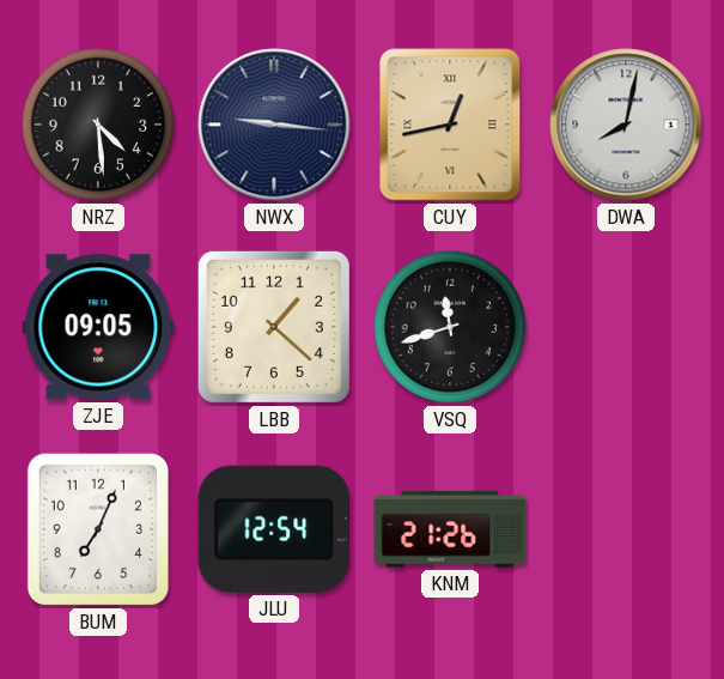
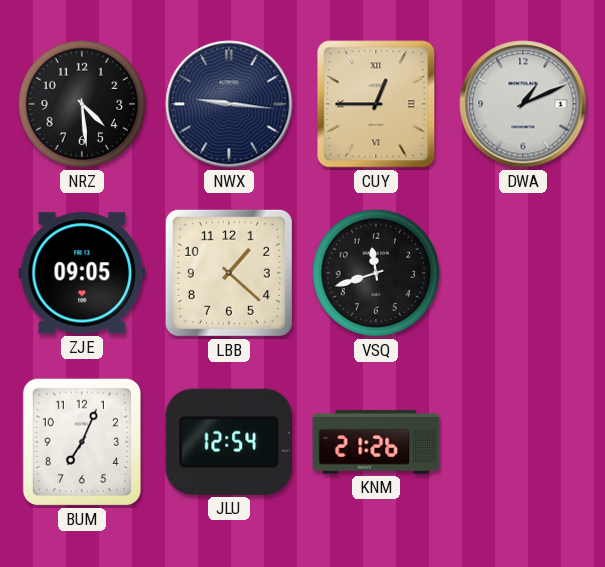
CUY: 12:43 -> 12:45
DWA: 8:02 -> 1:11
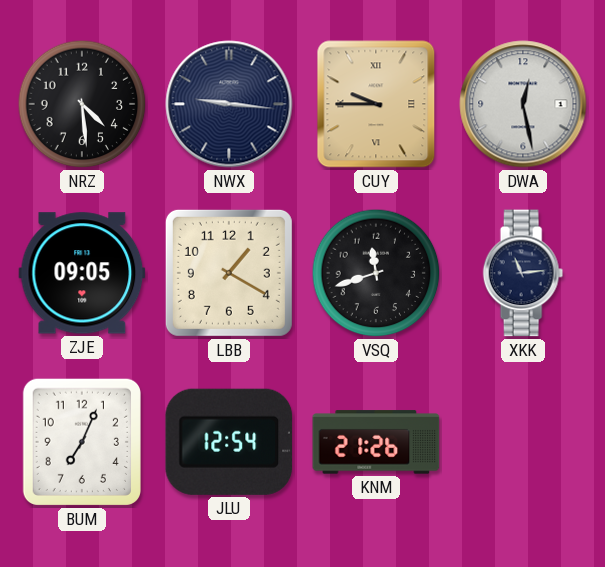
CUY: 12:45 -> 9:45
DWA: 1:11 -> 12:28
LBB: 1:22 -> 1:20
XKK: none -> 11:14
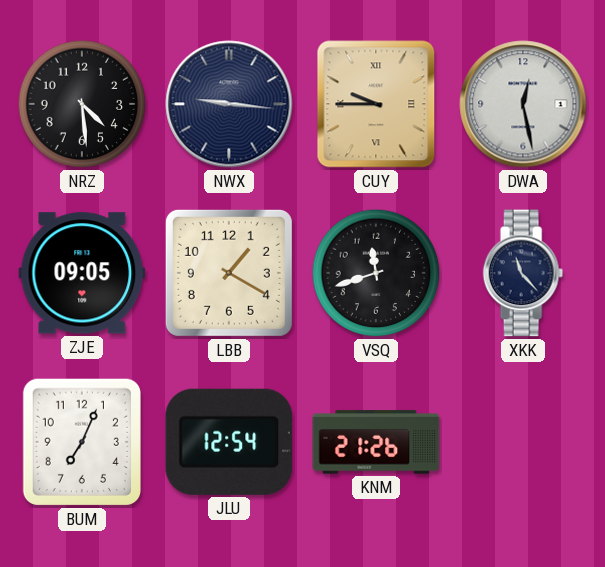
XKK: 11:14 -> 11:23
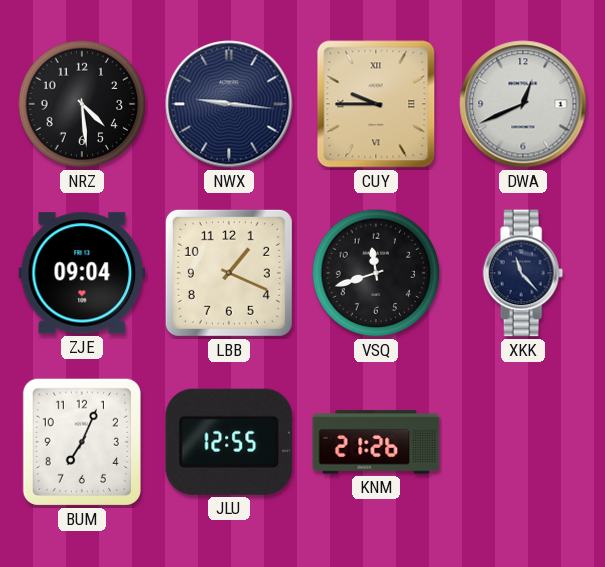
DWA: 12:28 -> 12:41
ZJE: 09:05 -> 09:04
LBB: 1:20 -> 1:19
JLU: 12:54 -> 12:55
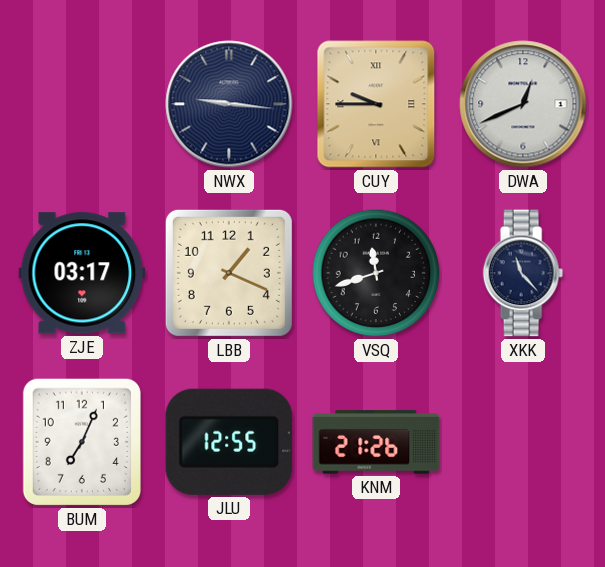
NRZ: 4:29 -> none
ZJE: 09:04 -> 03:17
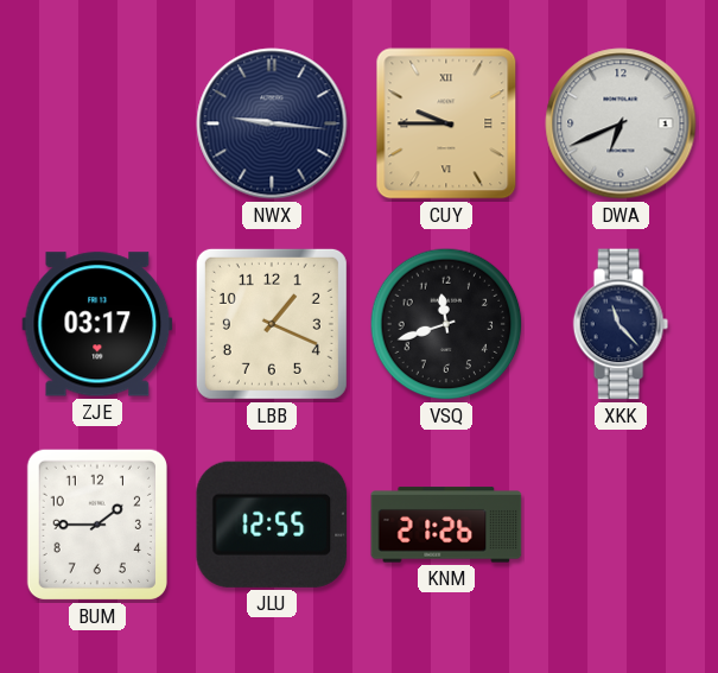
DWA: 12:41 -> 6:41
BUM: 7:04 -> 1:45
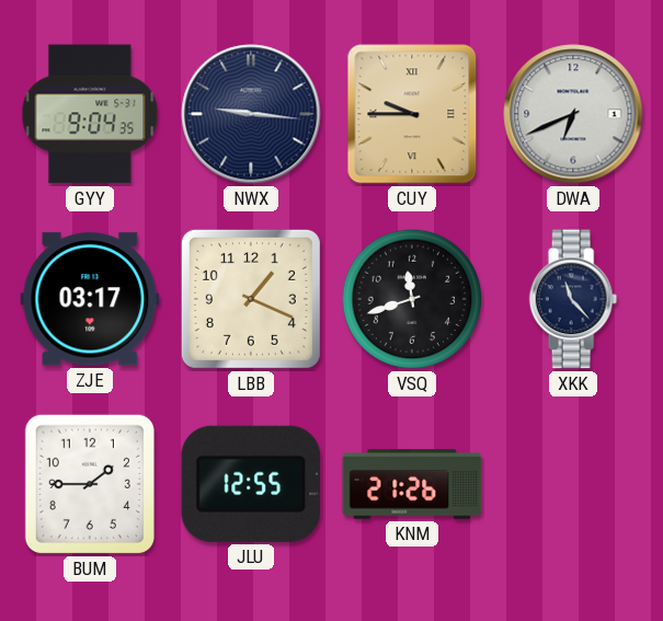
GYY: none -> 9:04
